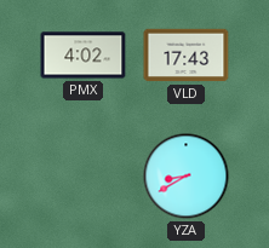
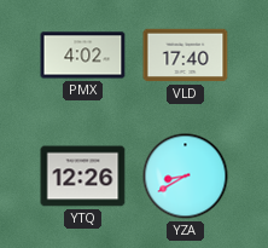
VLD: 17:43 -> 17:40
YTQ: none -> 12:26
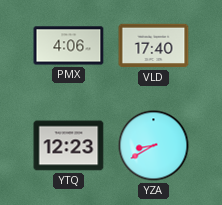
PMX: 4:02 -> 4:06
YTQ: 12:26 -> 12:23
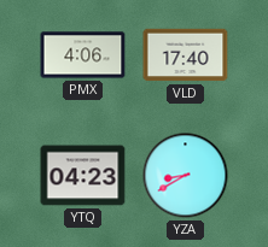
YTQ: 12:23 -> 04:23
